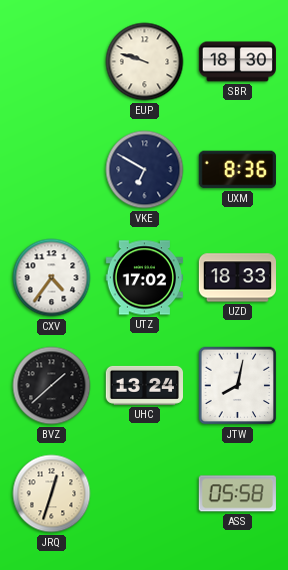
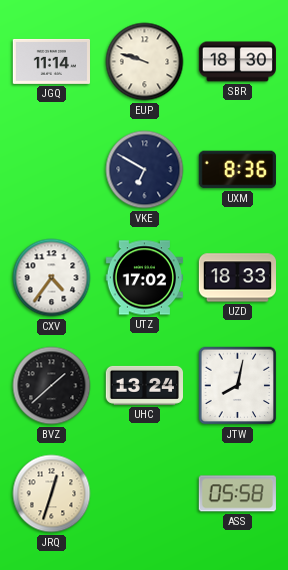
JGQ: none -> 11:14
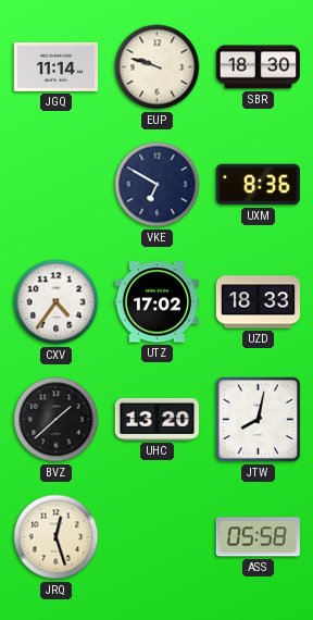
UHC: 13:24 -> 13:20
JRQ: 12:33 -> 12:27
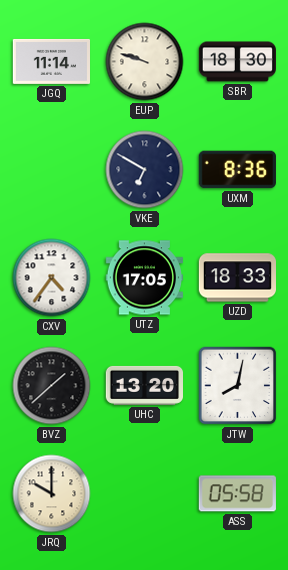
UTZ: 17:02 -> 17:05
JRQ: 12:27 -> 10:00
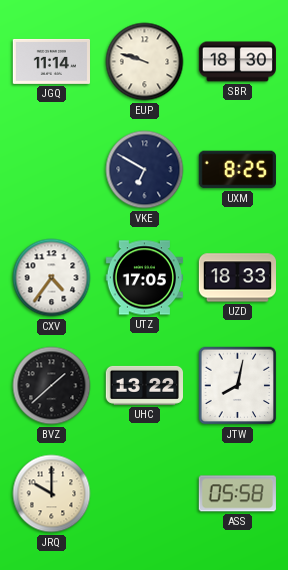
UXM: 8:36 -> 8:25
UHC: 13:20 -> 13:22
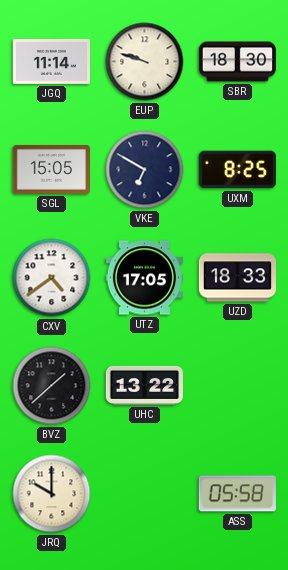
SGL: none -> 15:05
CXV: 4:36 -> 4:39
JTW: 8:02 -> none
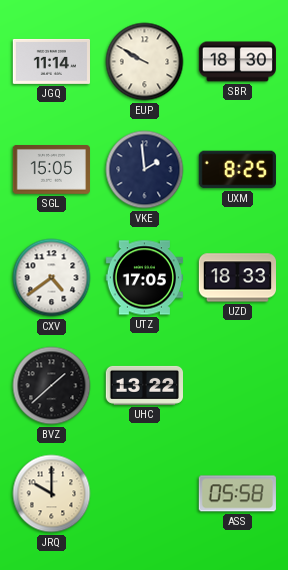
EUP: 9:48 -> 9:50
VKE: 6:50 -> 1:59
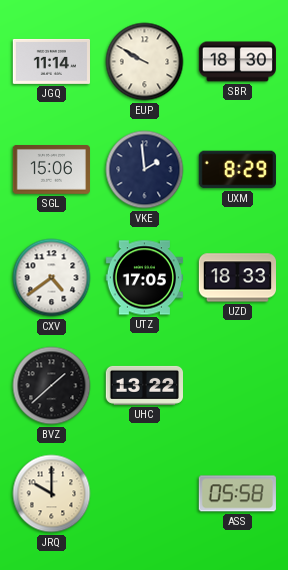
SGL: 15:05 -> 15:06
UXM: 8:25 -> 8:29
